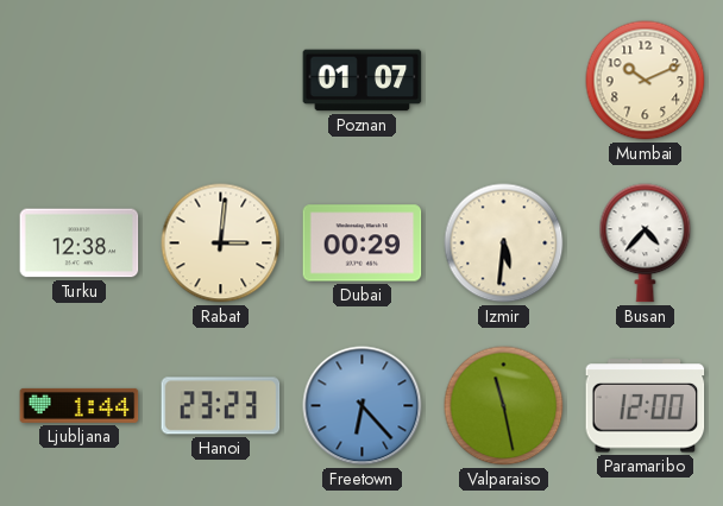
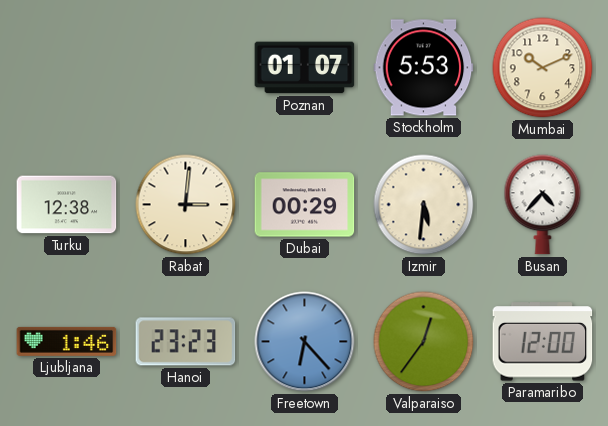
Stockholm: none -> 5:53
Ljubljana: 1:44 -> 1:46
Valparaiso: 11:28 -> 12:36
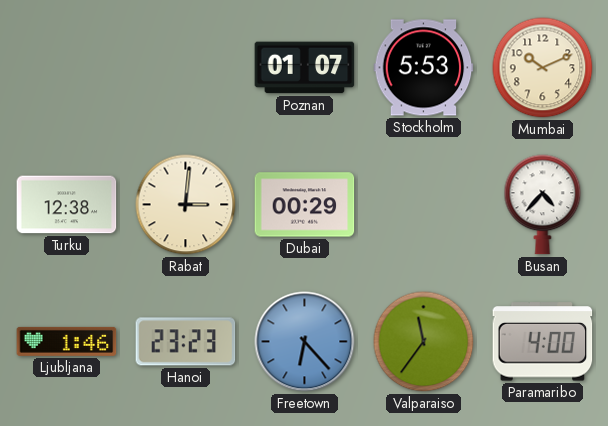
Izmir: 5:31 -> none
Valparaiso: 12:36 -> 11:36
Paramaribo: 12:00 -> 4:00
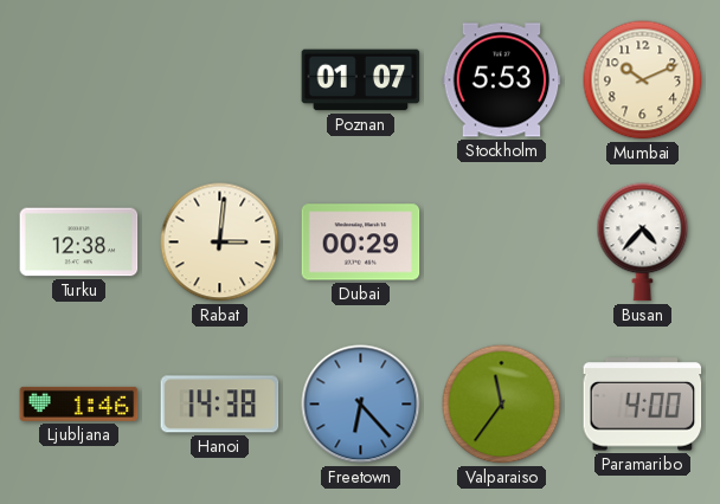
Hanoi: 23:23 -> 14:38
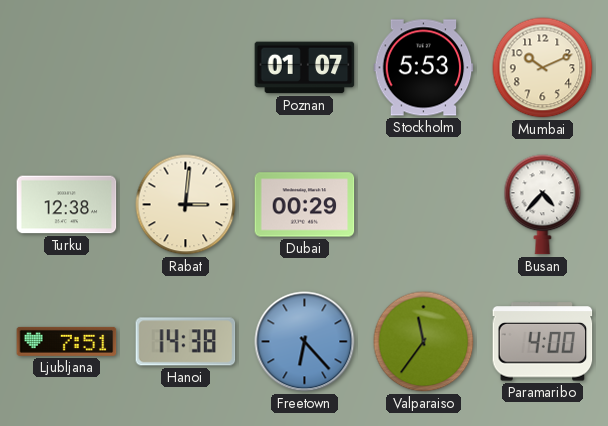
Ljubljana: 1:46 -> 7:51
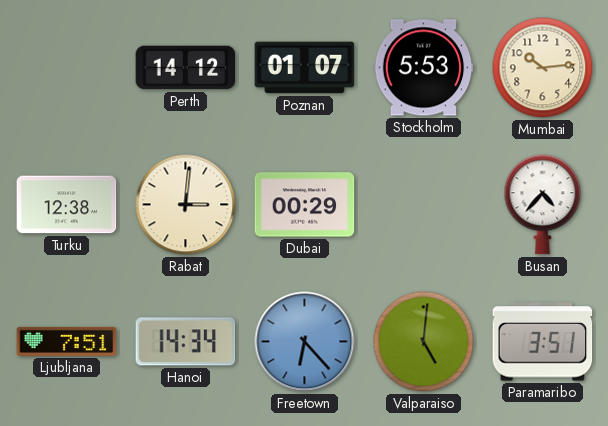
Perth: none -> 14:12
Mumbai: 10:11 -> 10:14
Hanoi: 14:38 -> 14:34
Valparaiso: 11:36 -> 5:01
Paramaribo: 4:00 -> 3:51
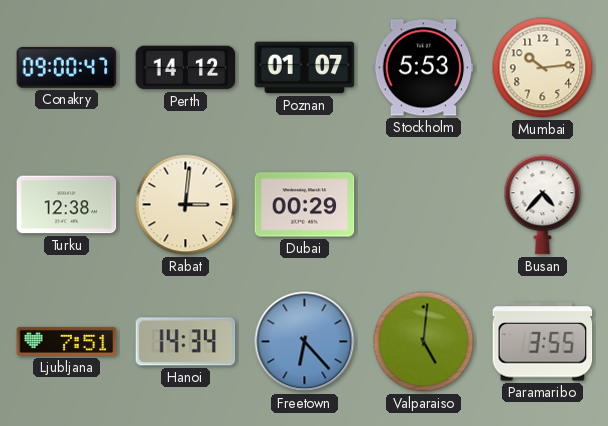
Conakry: none -> 09:00
Paramaribo: 3:51 -> 3:55
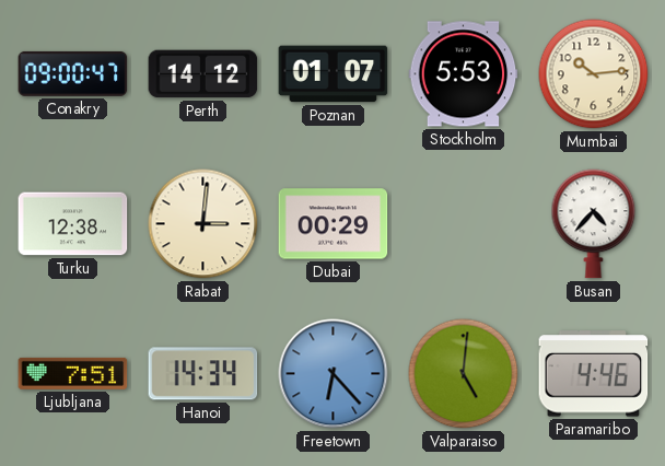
Paramaribo: 3:55 -> 4:46
